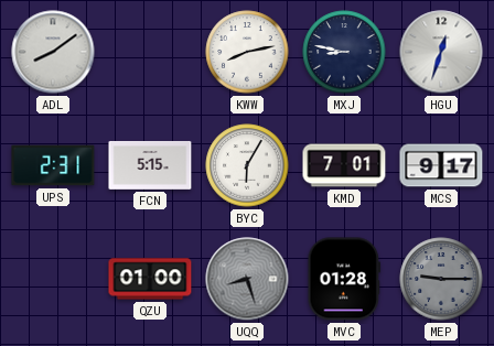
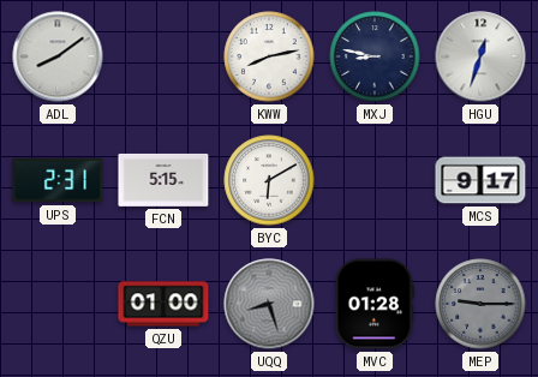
BYC: 6:05 -> 6:10
KMD: 7:01 -> none
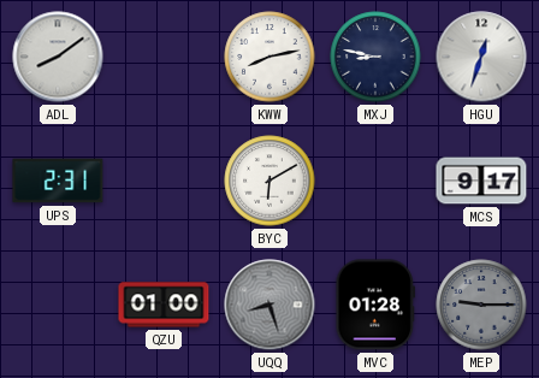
FCN: 5:15 -> none
